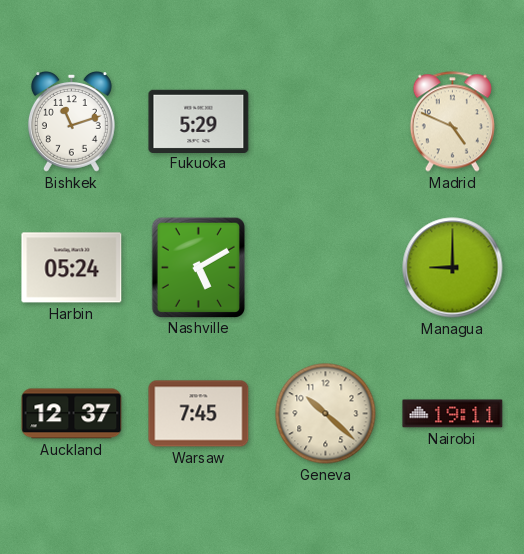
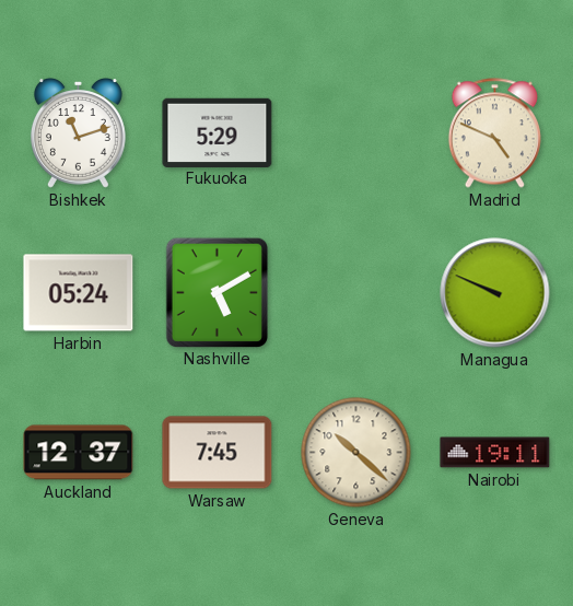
Managua: 9:00 -> 9:49
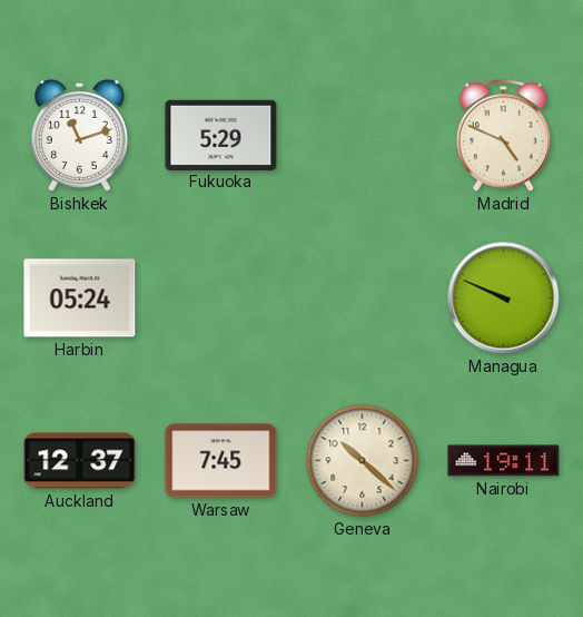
Nashville: 5:10 -> none
